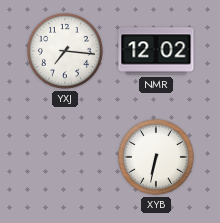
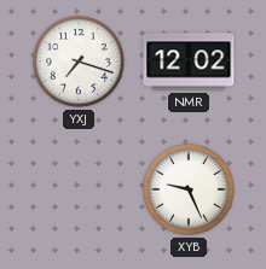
YXJ: 7:16 -> 7:18
XYB: 6:32 -> 9:26
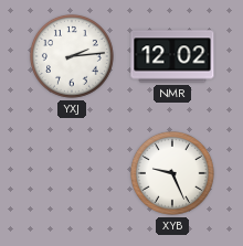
YXJ: 7:18 -> 2:14
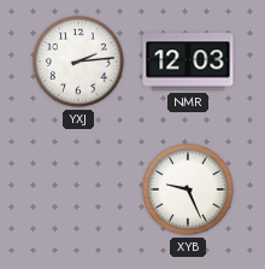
NMR: 12:02 -> 12:03
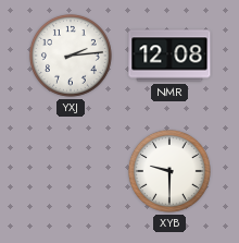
NMR: 12:03 -> 12:08
XYB: 9:26 -> 9:30
